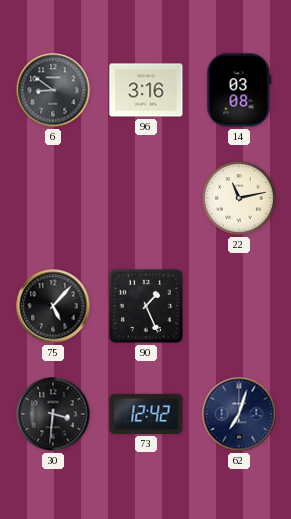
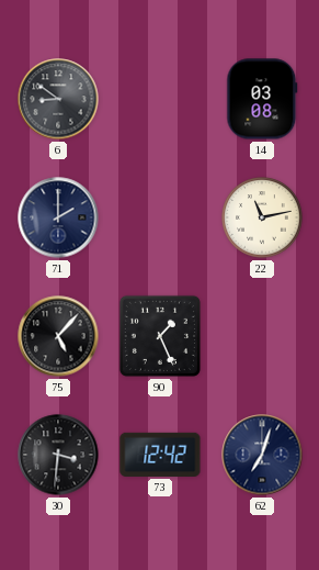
96: 3:16 -> none
71: none -> 2:00
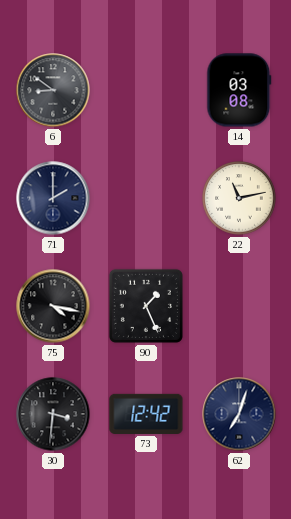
75: 5:07 -> 4:17
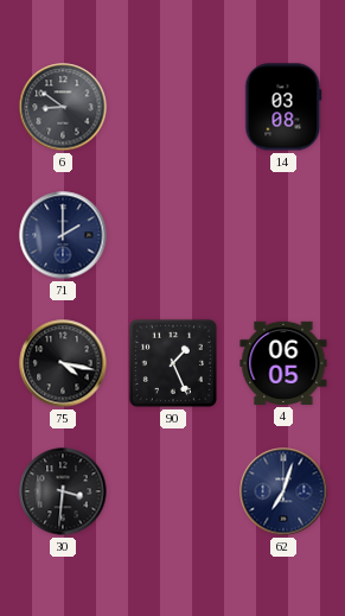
22: 11:13 -> none
4: none -> 06:05
73: 12:42 -> none
